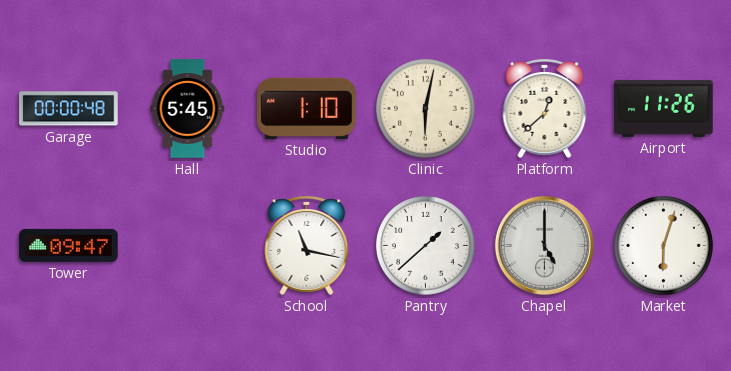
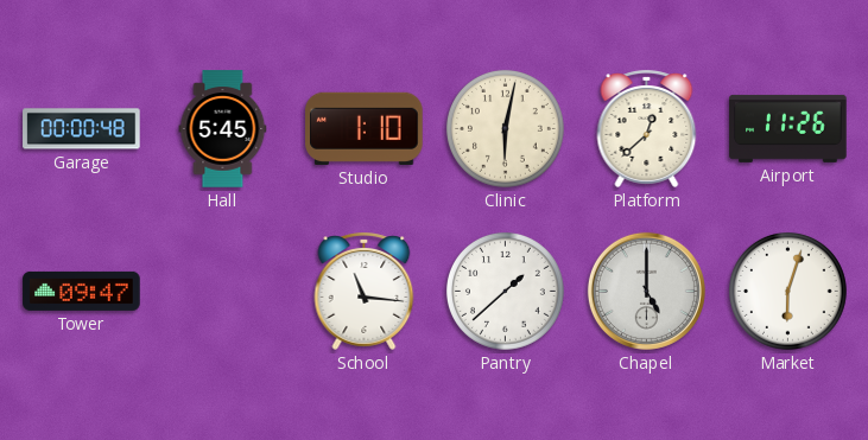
School: 11:17 -> 11:16
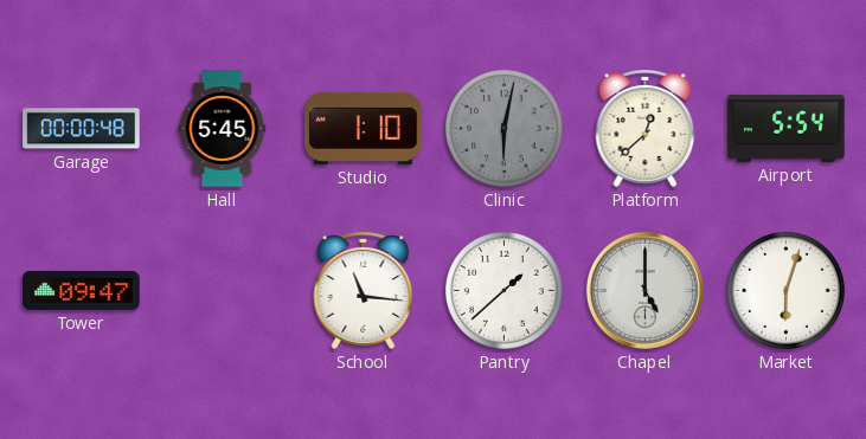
Clinic dial: cream -> grey
Airport: 11:26 -> 5:54
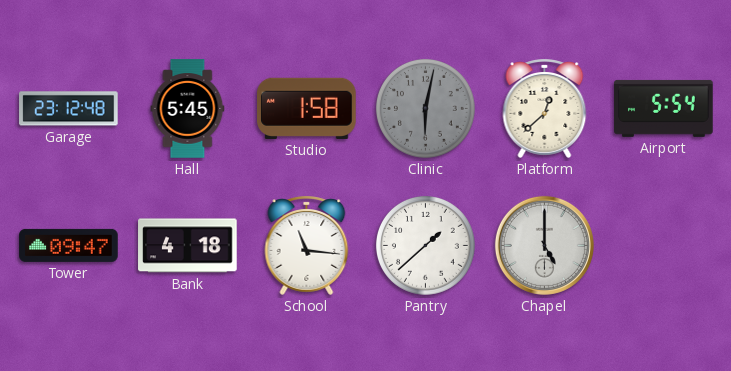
Garage: 00:00 -> 23:12
Studio: 1:10 -> 1:58
Bank: none -> 4:18
Market: 6:03 -> none
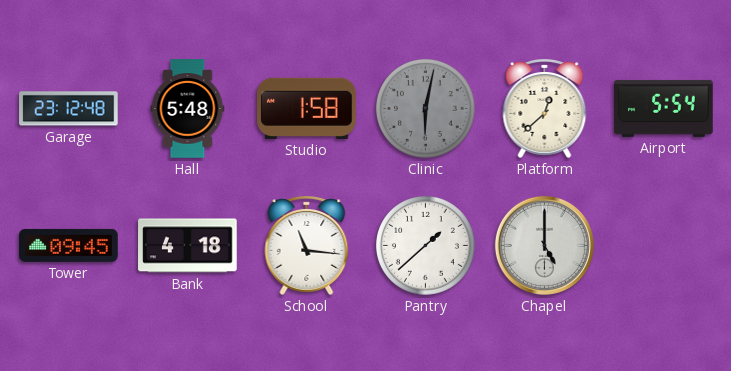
Hall: 5:45 -> 5:48
Tower: 09:47 -> 09:45
